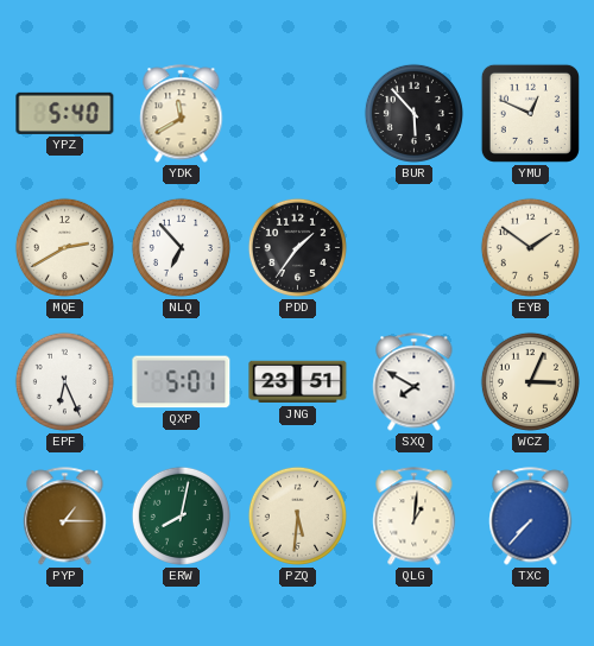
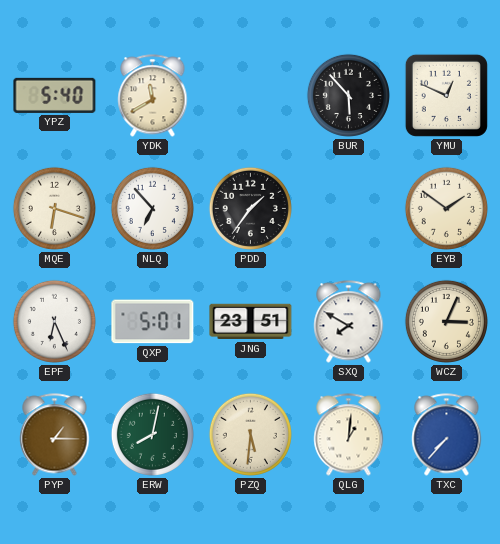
MQE: 2:40 -> 6:18
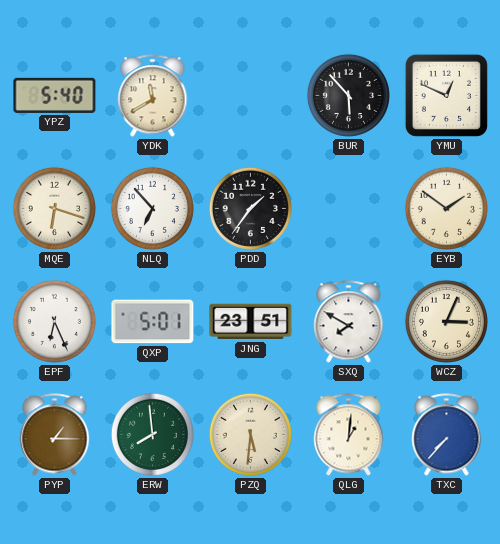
ERW: 8:02 -> 7:59
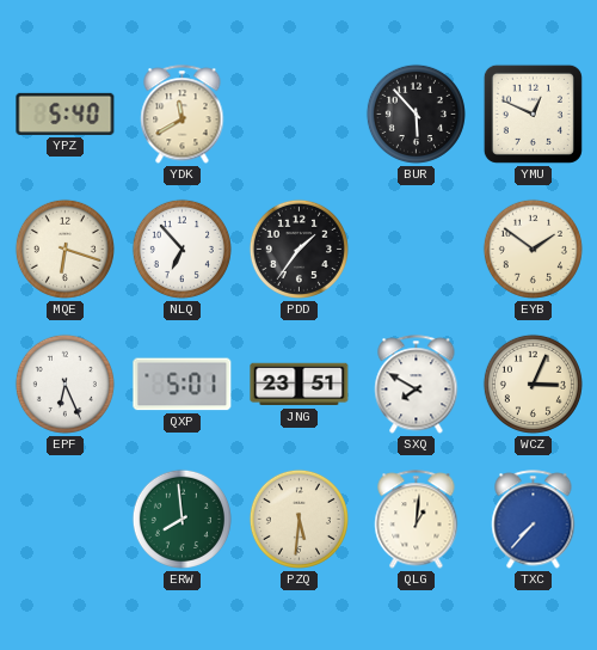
PYP: 1:15 -> none
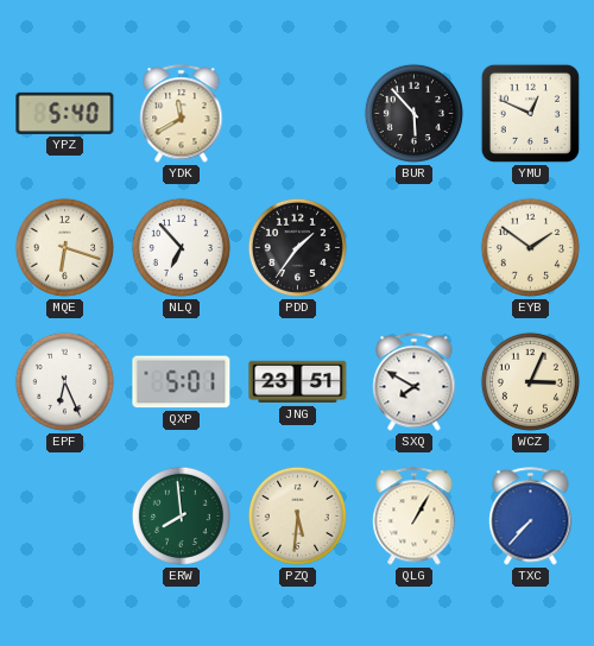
QLG: 1:01 -> 1:05
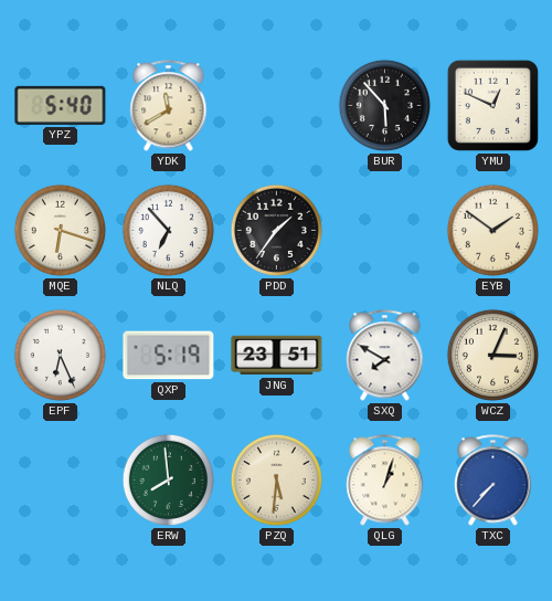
QXP: 5:01 -> 5:19
QLG: 1:05 -> 1:03
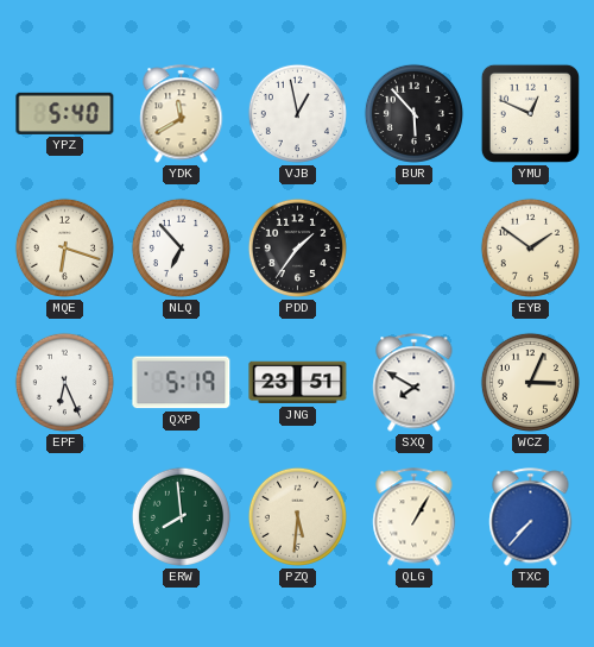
VJB: none -> 12:58
QLG: 1:03 -> 1:05
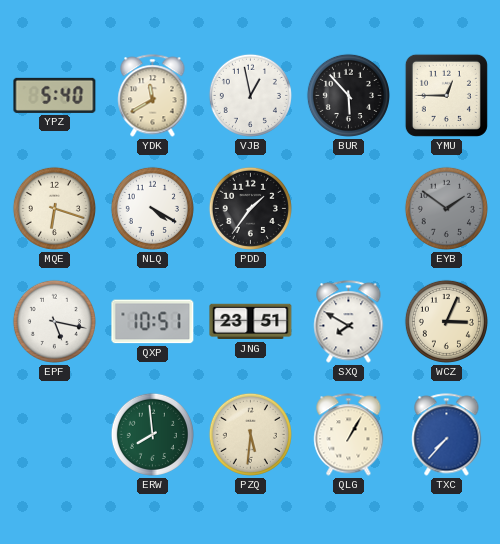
YMU: 12:49 -> 12:45
NLQ: 6:53 -> 4:20
EYB dial: cream -> grey
EPF: 6:26 -> 5:17
QXP: 5:19 -> 10:51
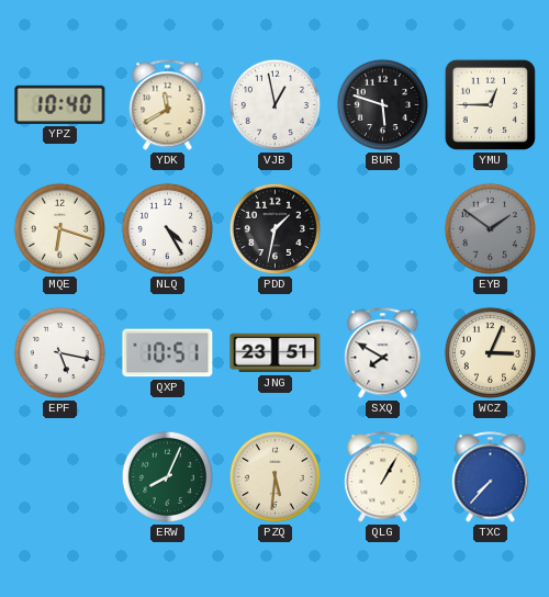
YPZ: 5:40 -> 10:40
BUR: 5:53 -> 5:48
NLQ: 4:20 -> 4:25
PDD: 1:36 -> 1:32
ERW: 7:59 -> 8:04
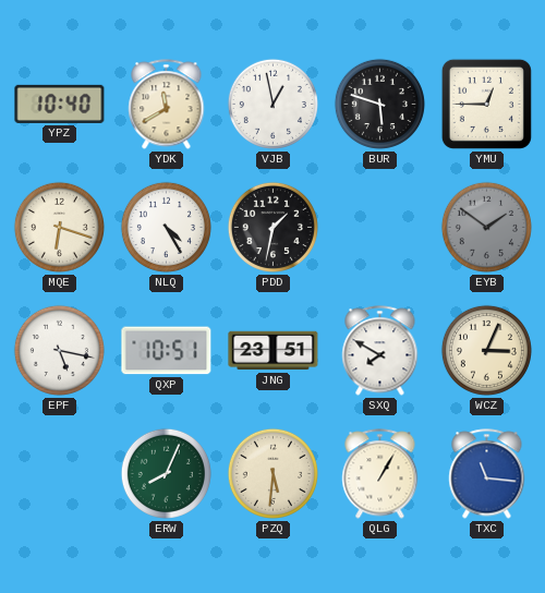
TXC: 7:37 -> 11:16
